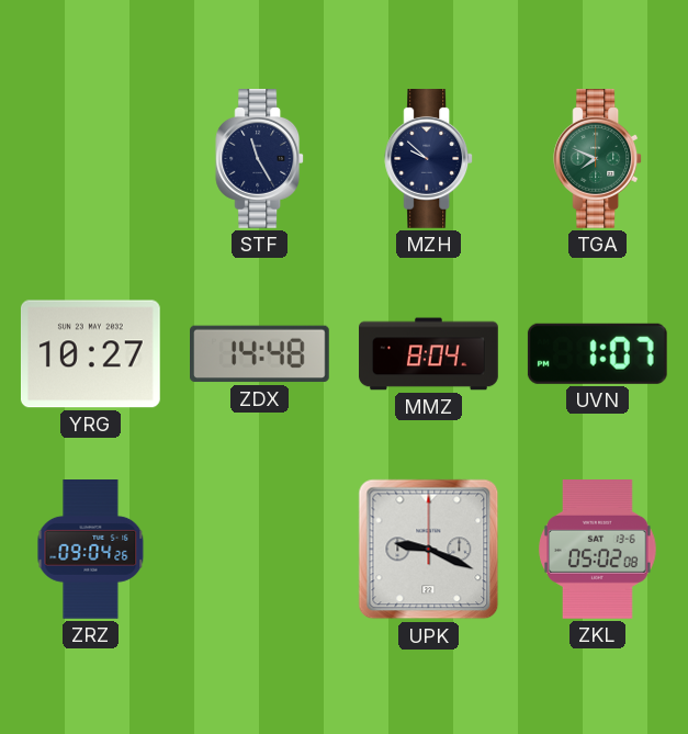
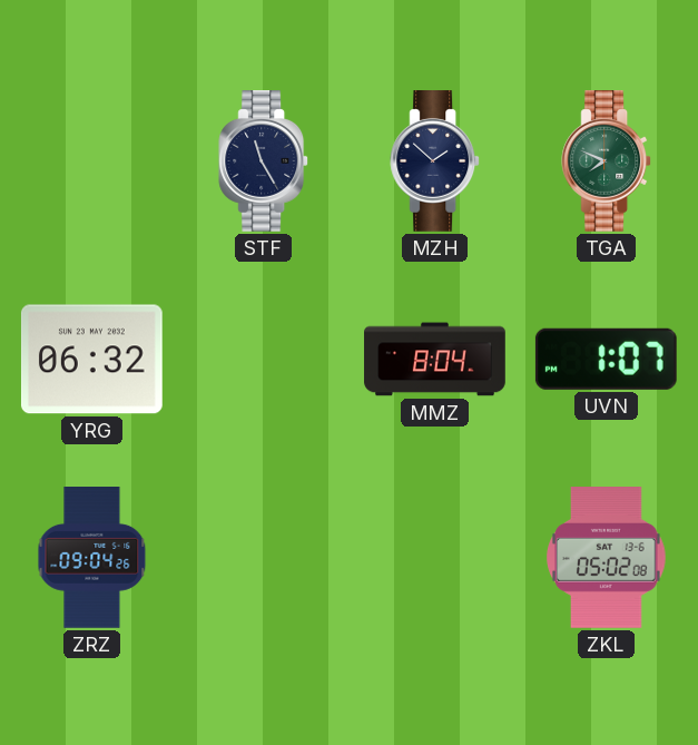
MZH: 9:52 -> 1:52
YRG: 10:27 -> 06:32
ZDX: 14:48 -> none
UPK: 9:19 -> none
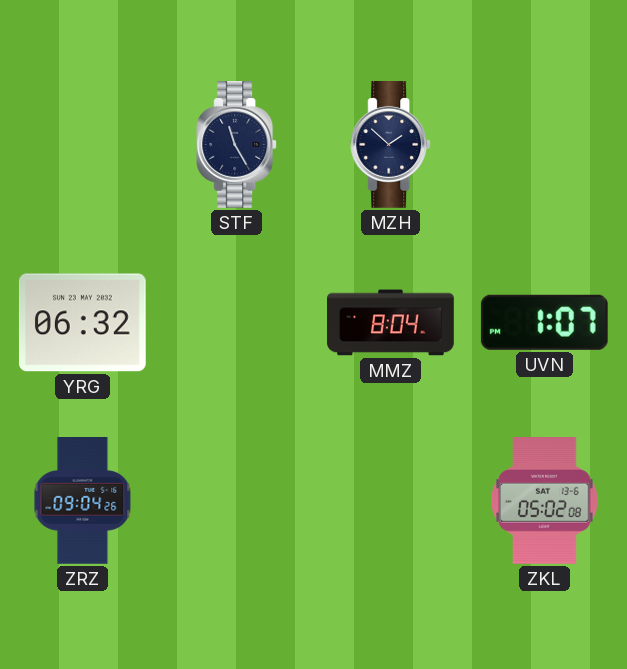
TGA: 7:49 -> none
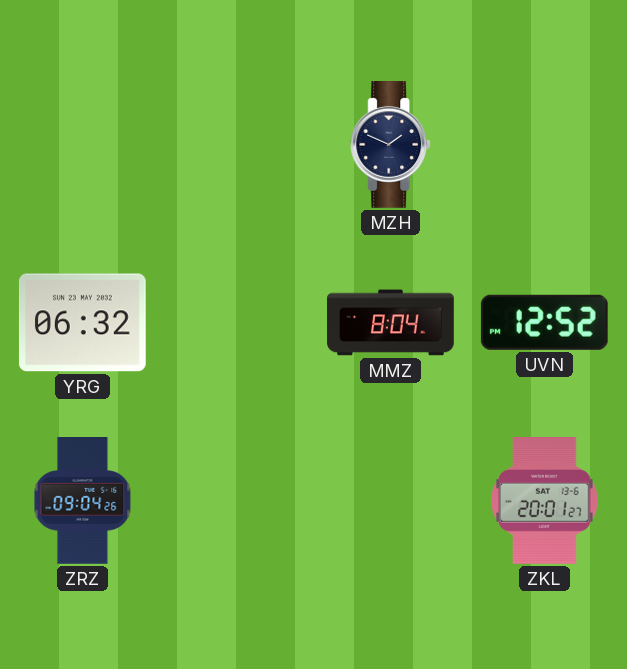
STF: 11:25 -> none
MZH: 1:52 -> 1:49
UVN: 1:07 -> 12:52
ZKL: 05:02 -> 20:01
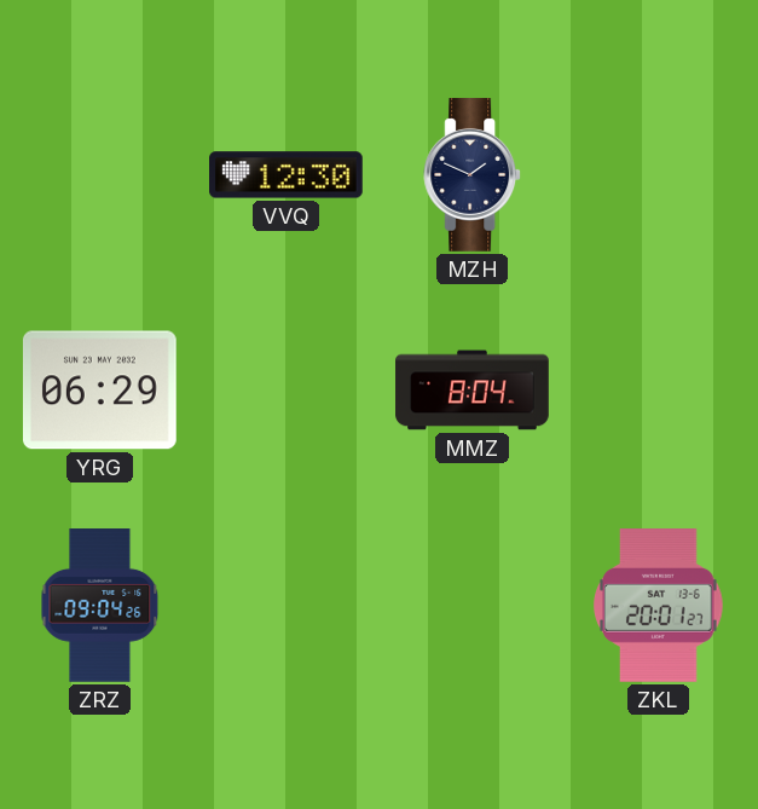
VVQ: none -> 12:30
YRG: 06:32 -> 06:29
UVN: 12:52 -> none
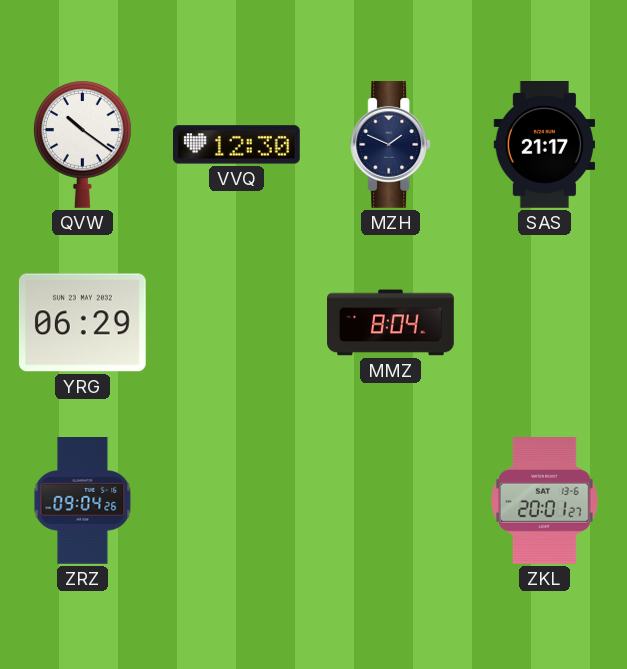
QVW: none -> 10:21
SAS: none -> 21:17
